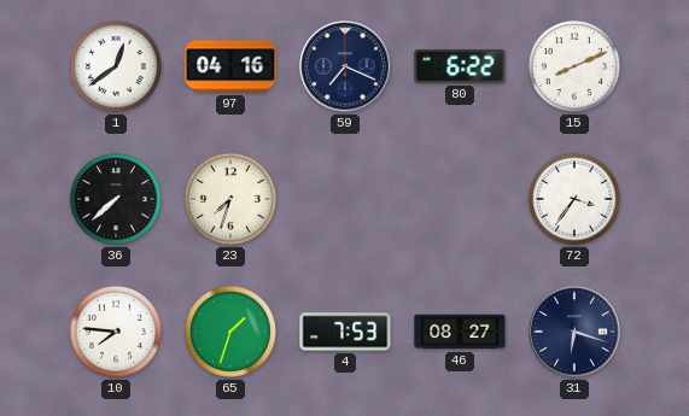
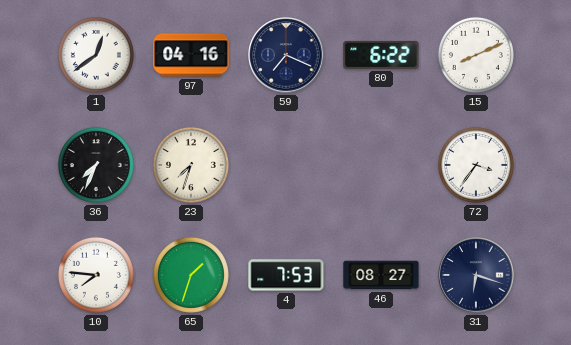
36: 7:38 -> 7:34
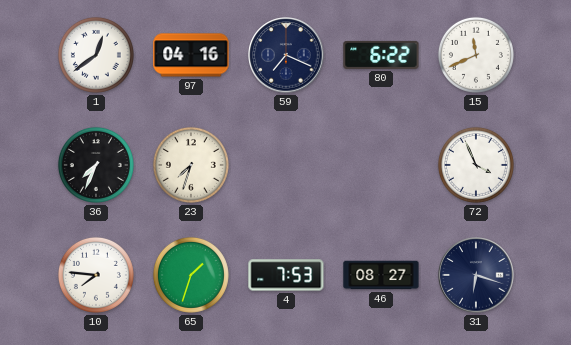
15: 8:11 -> 11:41
72: 3:36 -> 3:56
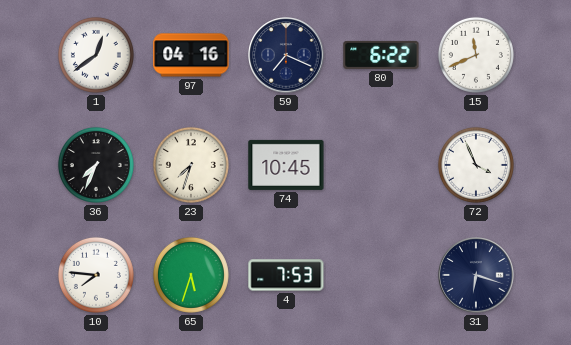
74: none -> 10:45
65: 1:33 -> 5:33
46: 08:27 -> none
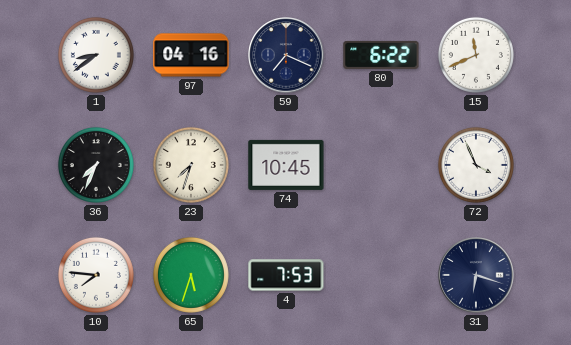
1: 12:39 -> 8:39
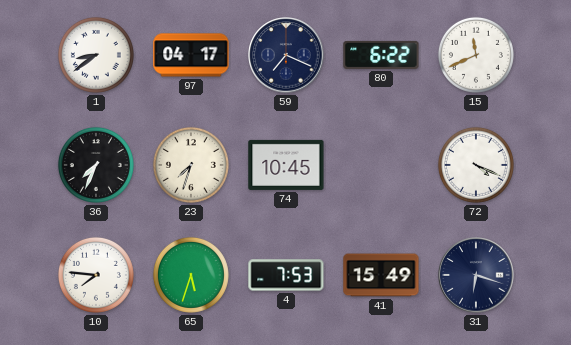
97: 04:16 -> 04:17
72: 3:56 -> 4:19
41: none -> 15:49
